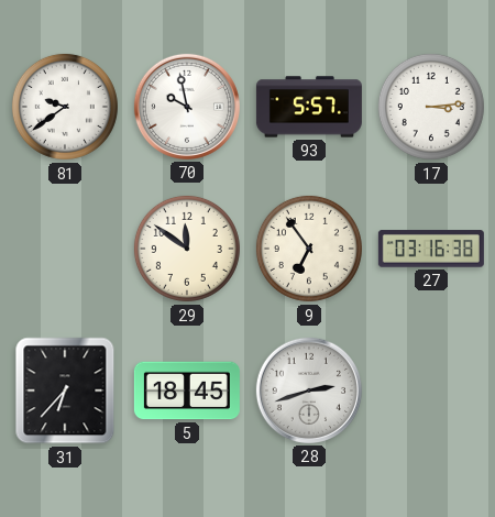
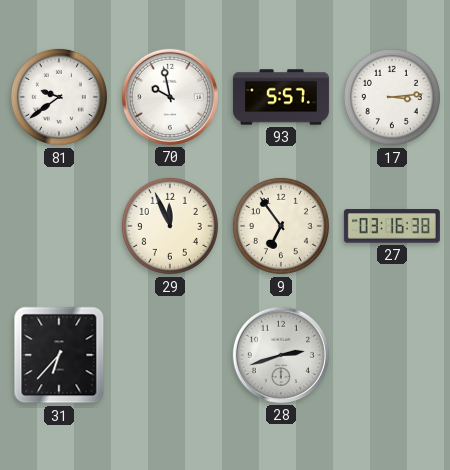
29: 11:51 -> 11:56
5: 18:45 -> none
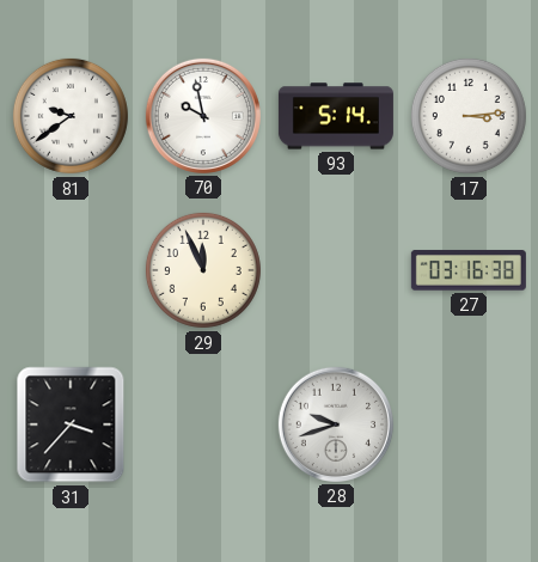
93: 5:57 -> 5:14
9: 6:54 -> none
31: 6:37 -> 3:37
28: 2:42 -> 9:42
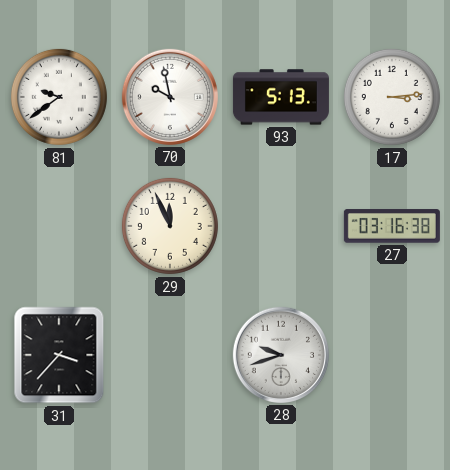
93: 5:14 -> 5:13
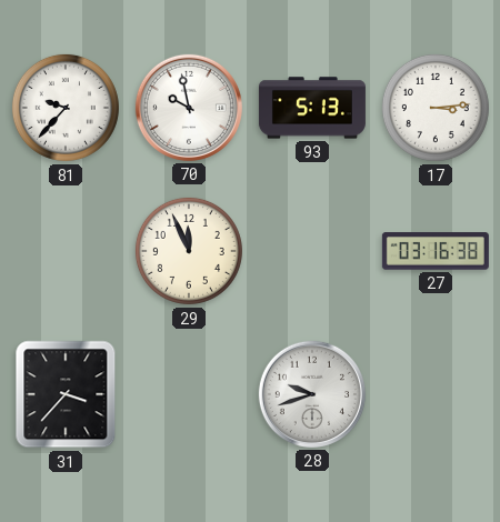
81: 9:39 -> 9:37
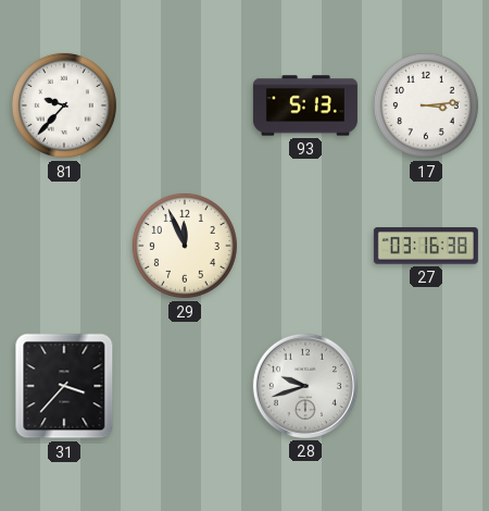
70: 9:58 -> none
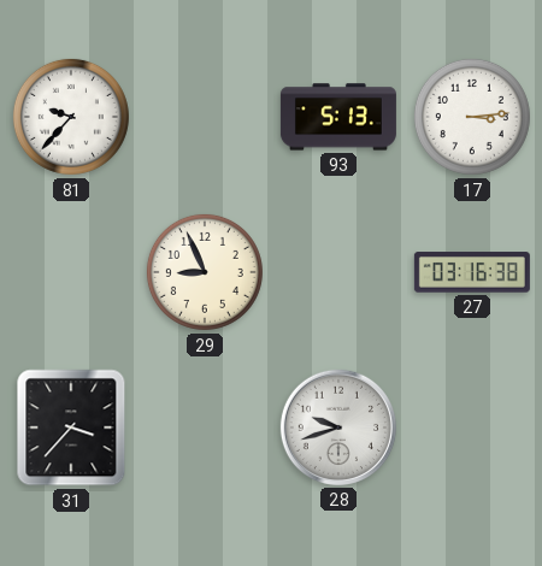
29: 11:56 -> 8:56
